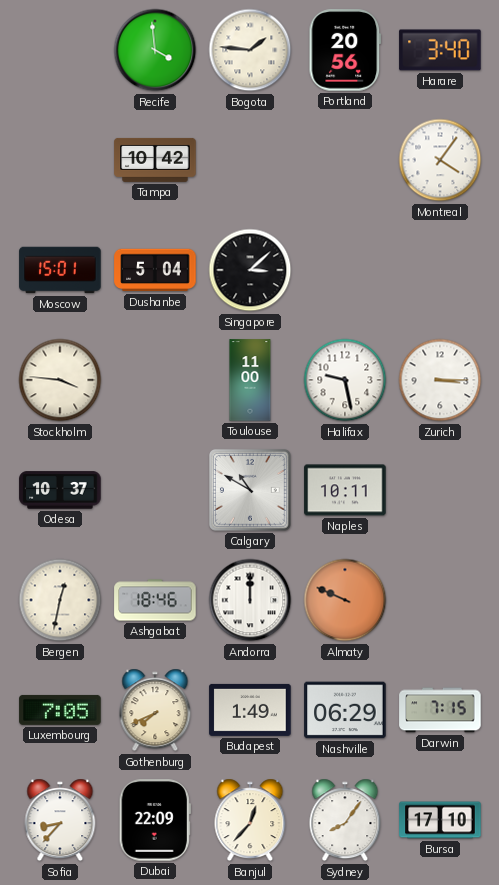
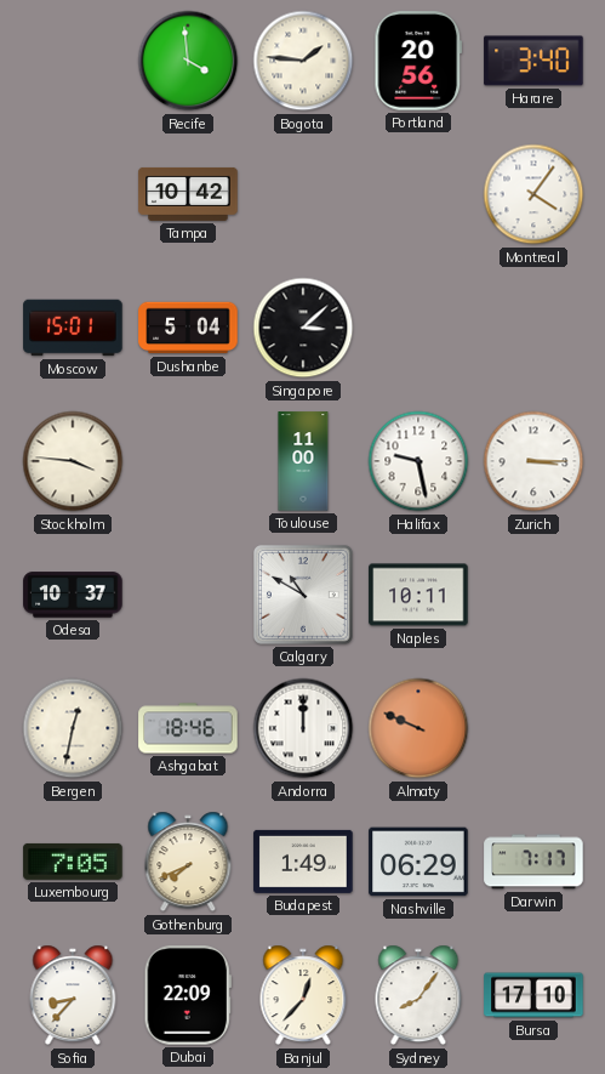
Darwin: 7:15 -> 7:17
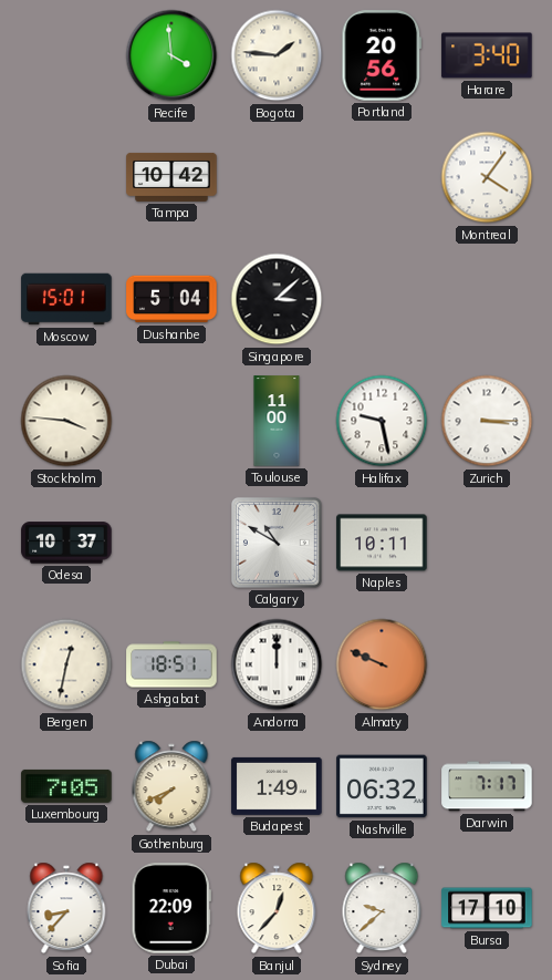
Ashgabat: 18:46 -> 18:51
Nashville: 06:29 -> 06:32
Sydney: 8:06 -> 9:38
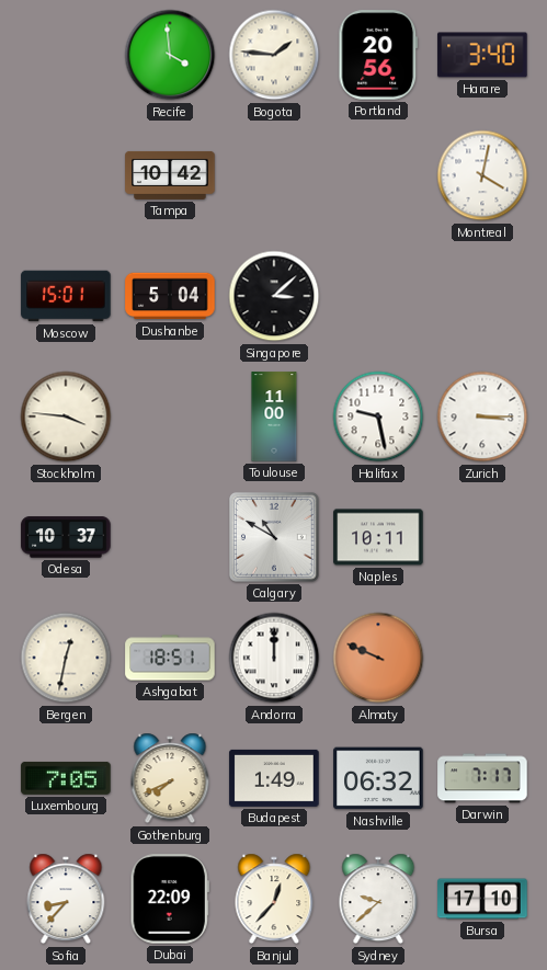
Montreal: 4:06 -> 4:02
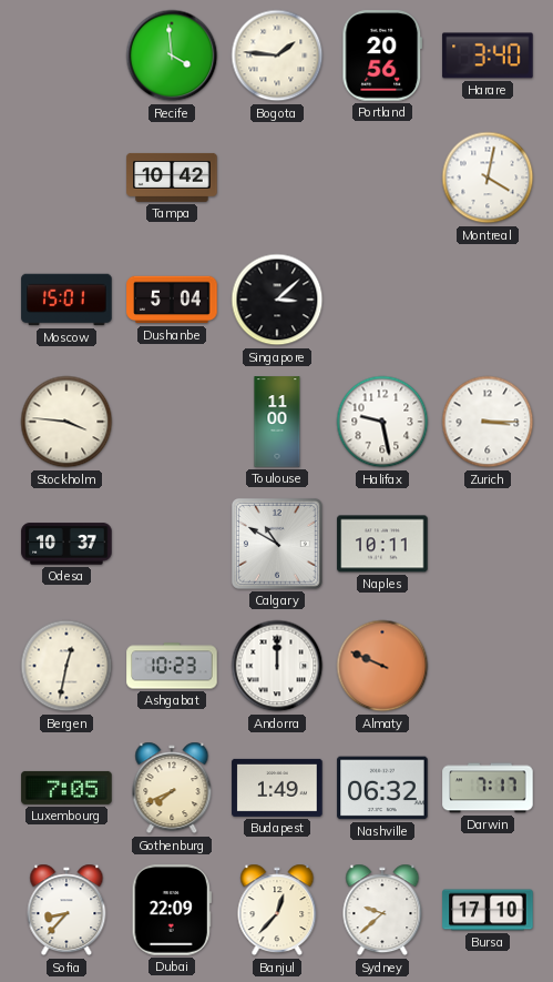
Ashgabat: 18:51 -> 10:23
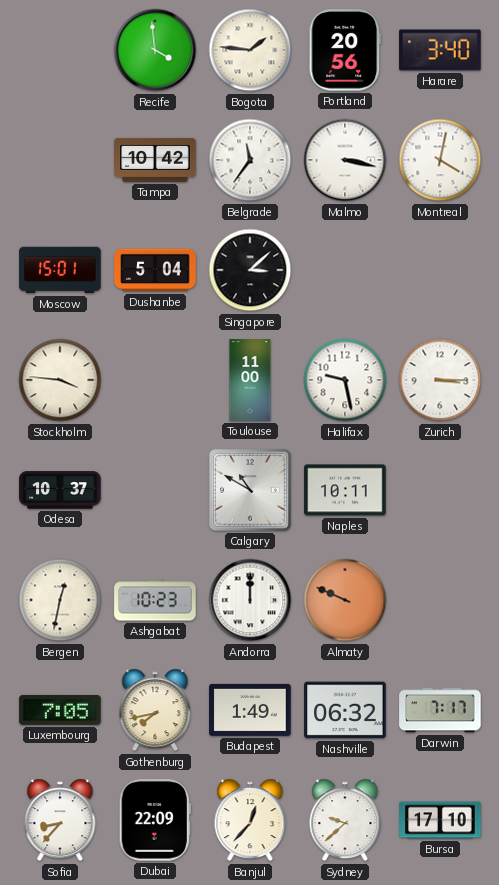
Belgrade: none -> 11:36
Malmo: none -> 3:17
Gothenburg: 7:41 -> 7:43
